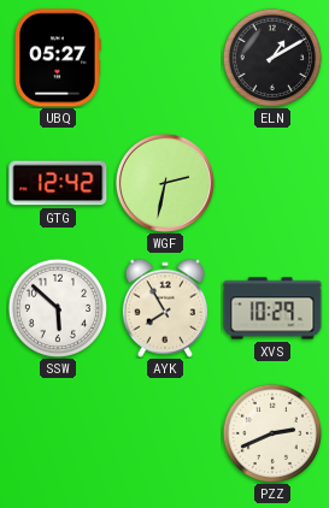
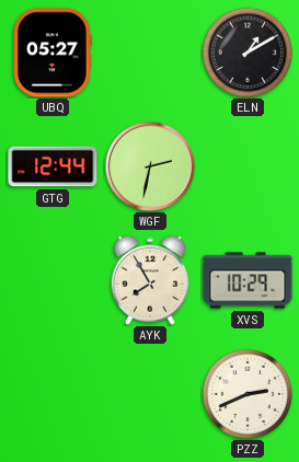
GTG: 12:42 -> 12:44
SSW: 5:52 -> none
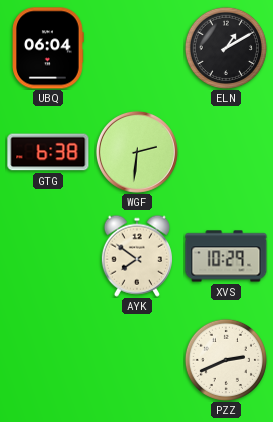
UBQ: 05:27 -> 06:04
GTG: 12:44 -> 6:38
WGF: 2:32 -> 2:31
AYK: 7:55 -> 7:51
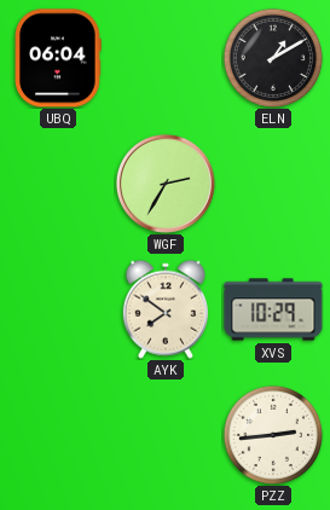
GTG: 6:38 -> none
WGF: 2:31 -> 2:35
PZZ: 2:41 -> 2:44
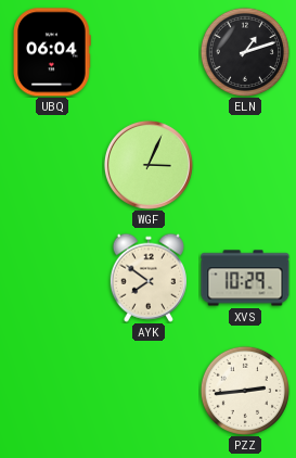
ELN: 1:10 -> 1:12
WGF: 2:35 -> 3:04
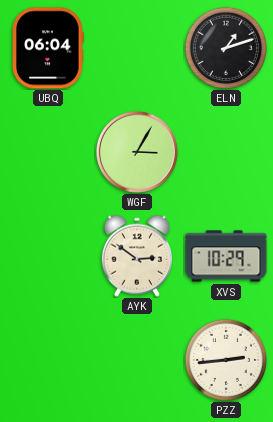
WGF: 3:04 -> 3:05
AYK: 7:51 -> 2:51
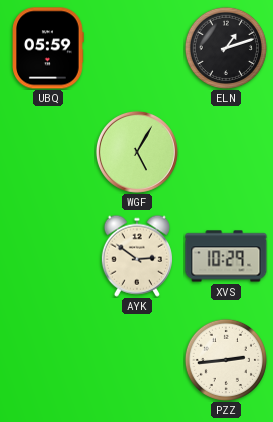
UBQ: 06:04 -> 05:59
WGF: 3:05 -> 5:05
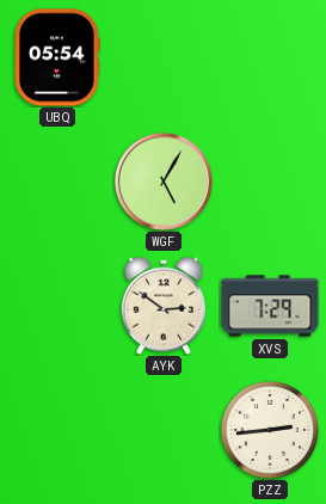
UBQ: 05:59 -> 05:54
ELN: 1:12 -> none
XVS: 10:29 -> 7:29
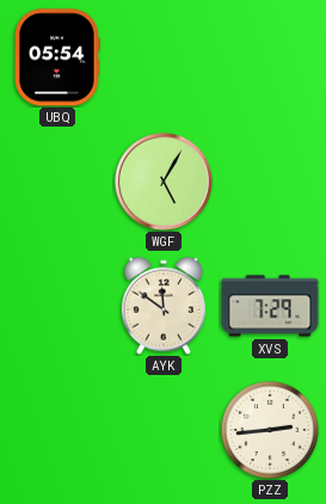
AYK: 2:51 -> 11:51
